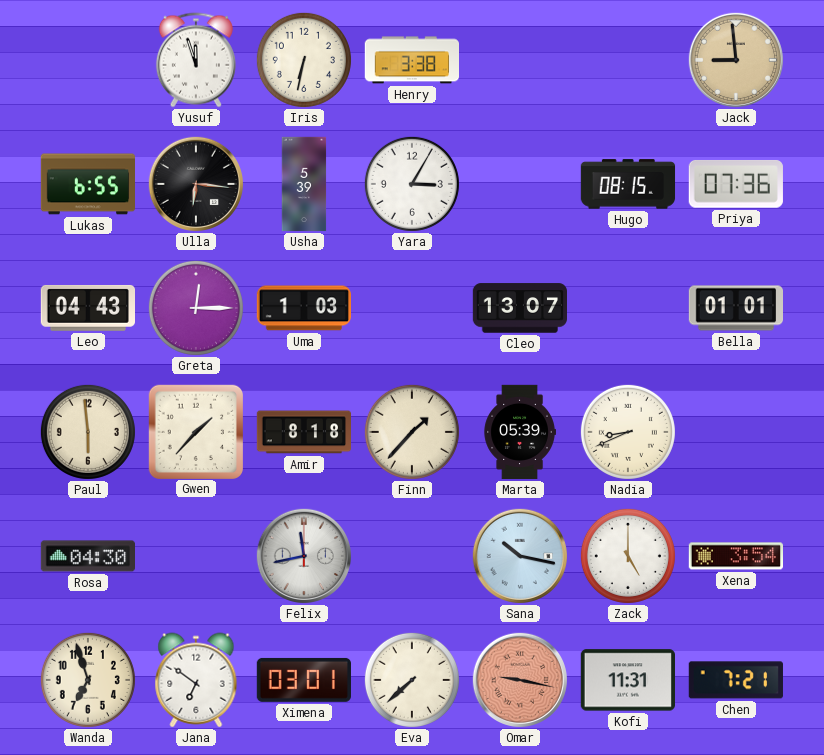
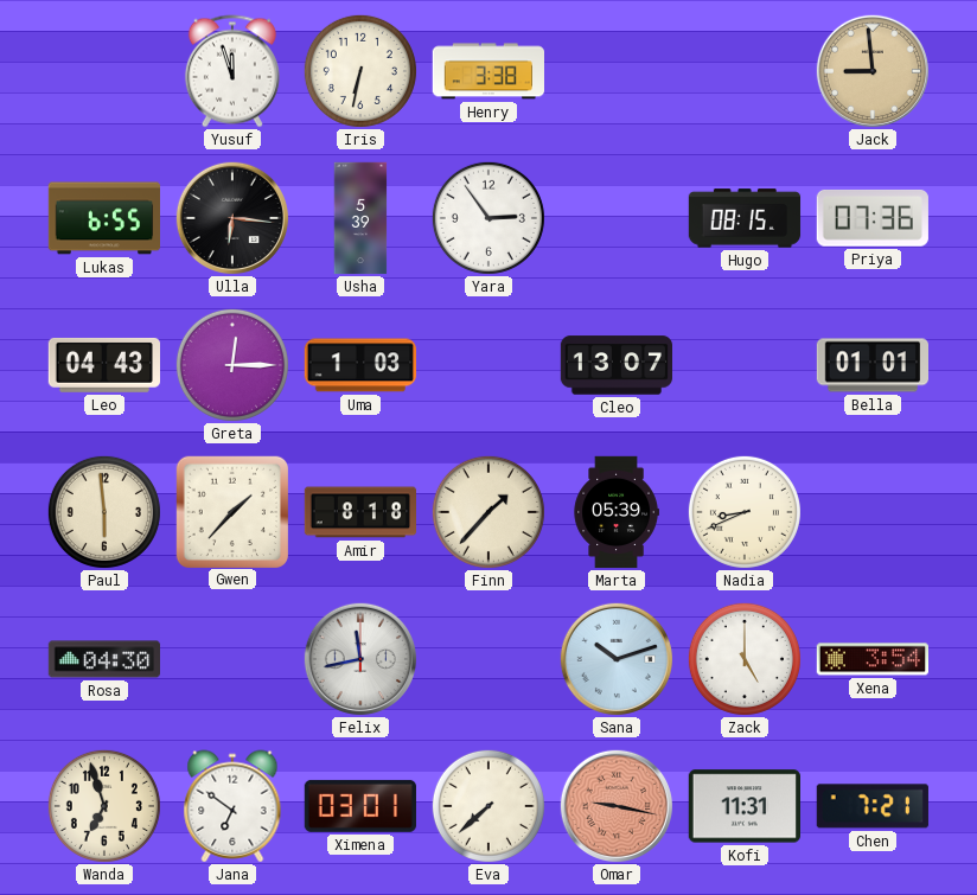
Yara: 3:05 -> 2:54
Sana: 10:17 -> 10:12
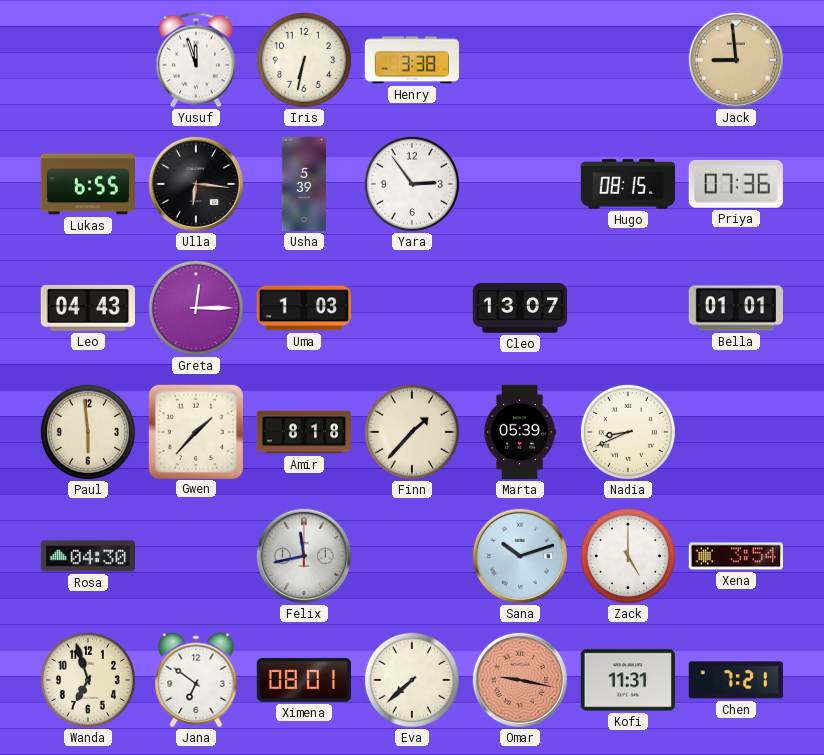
Ximena: 03:01 -> 08:01
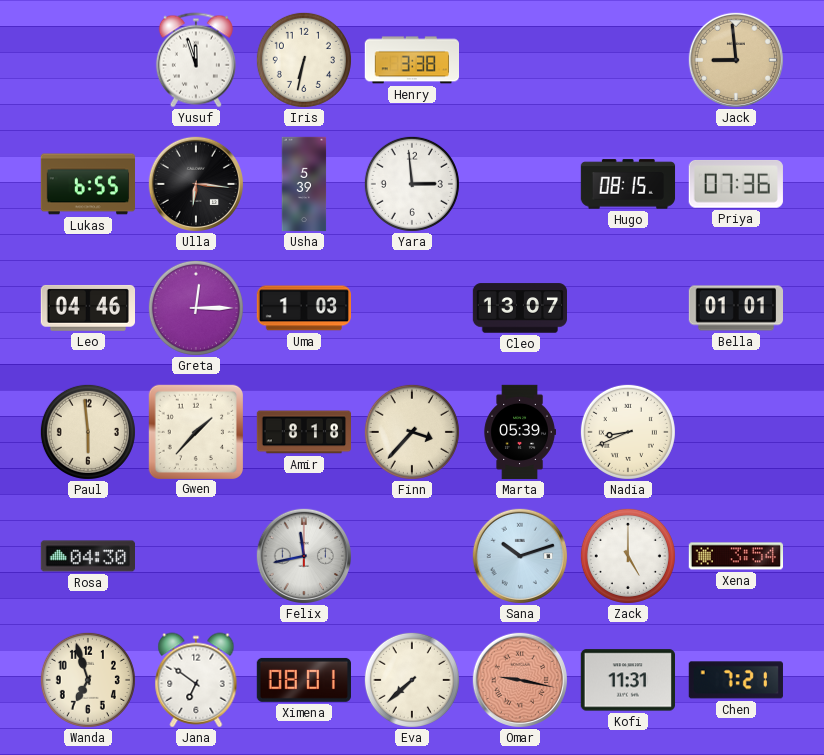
Yara: 2:54 -> 2:59
Leo: 04:43 -> 04:46
Finn: 1:37 -> 3:37
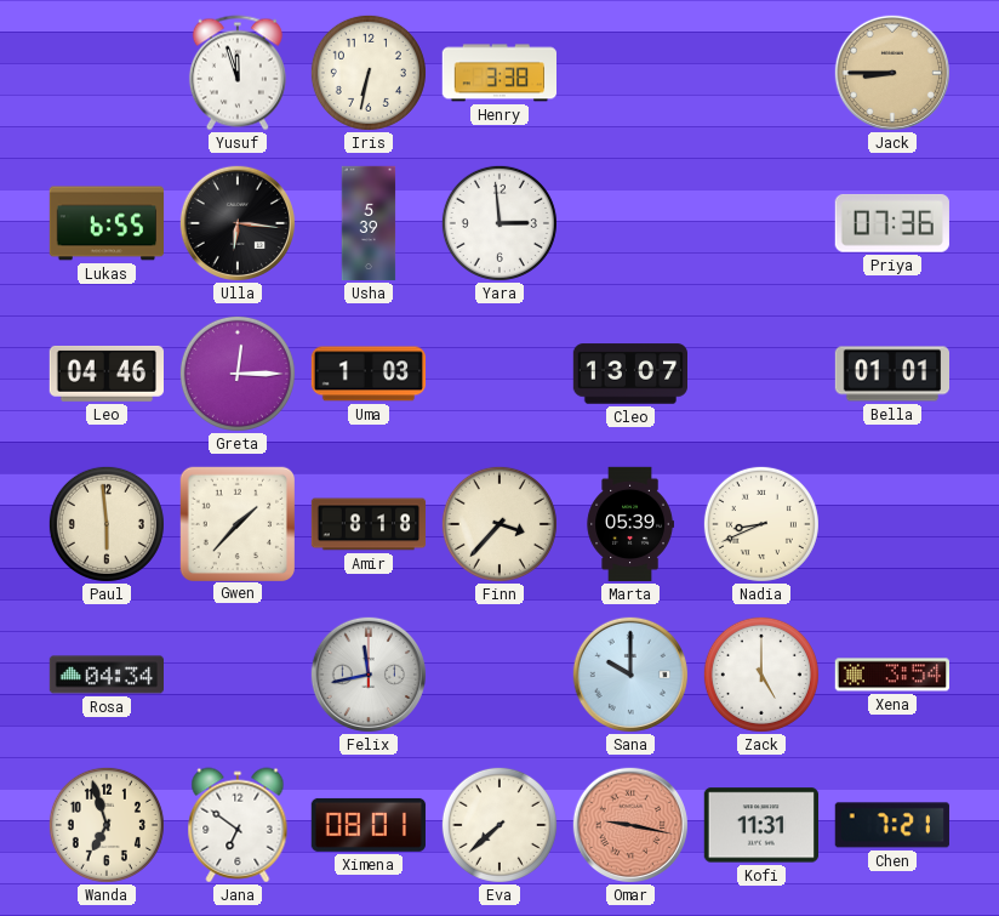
Jack: 8:59 -> 8:45
Hugo: 08:15 -> none
Rosa: 04:30 -> 04:34
Sana: 10:12 -> 10:00
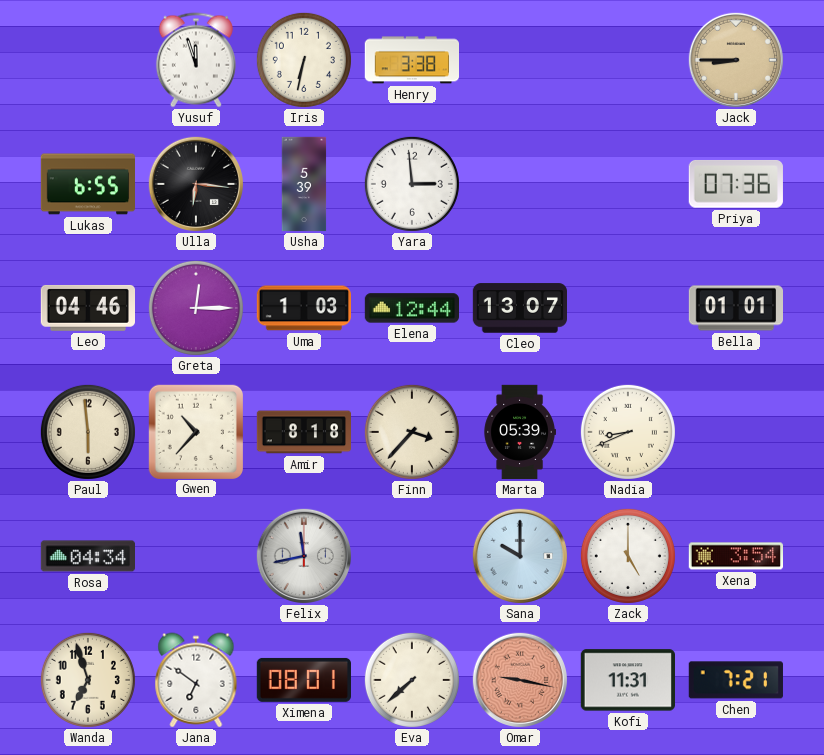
Elena: none -> 12:44
Gwen: 1:37 -> 10:37
